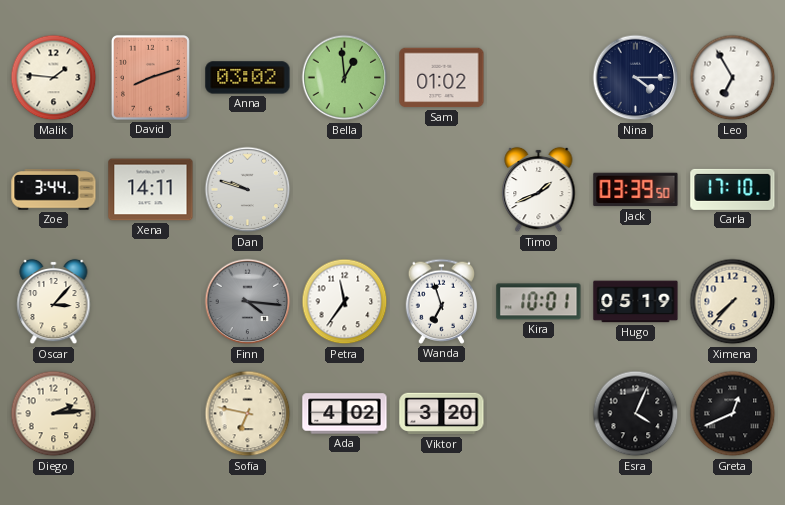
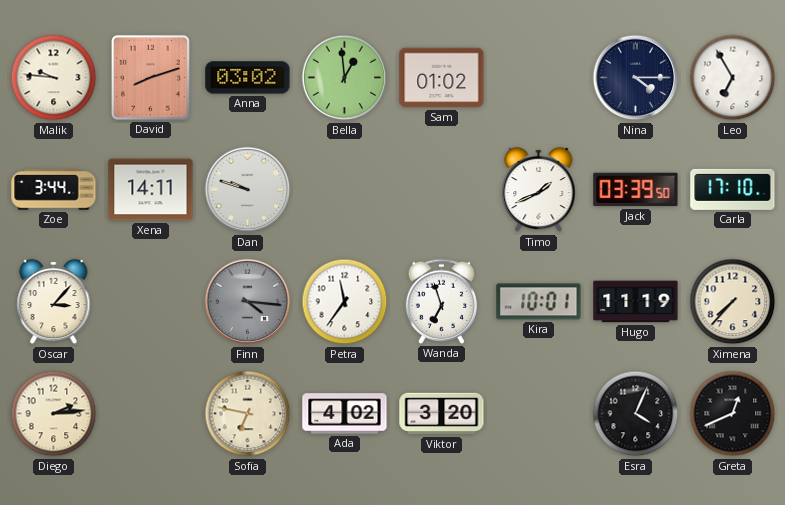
Malik: 1:46 -> 9:46
Hugo: 05:19 -> 11:19
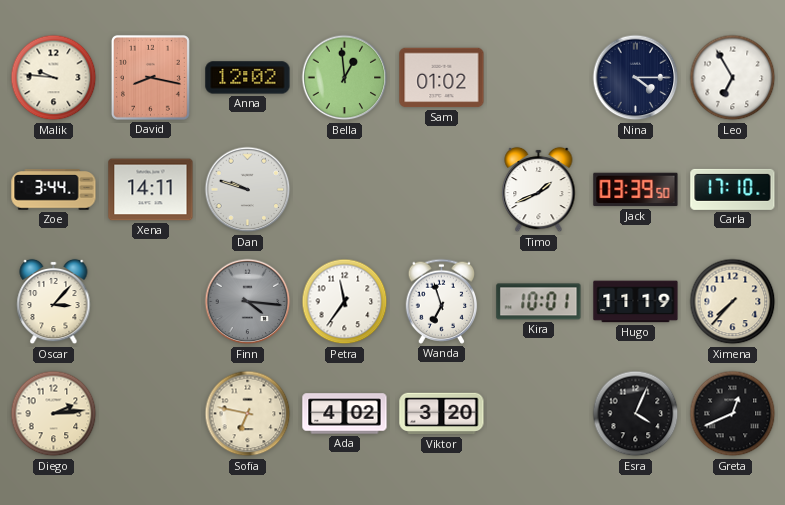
David: 8:12 -> 8:17
Anna: 03:02 -> 12:02
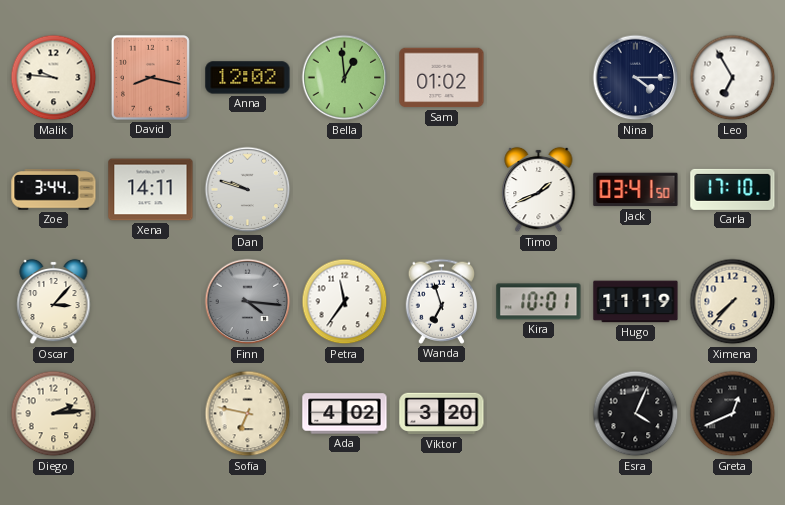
Jack: 03:39 -> 03:41
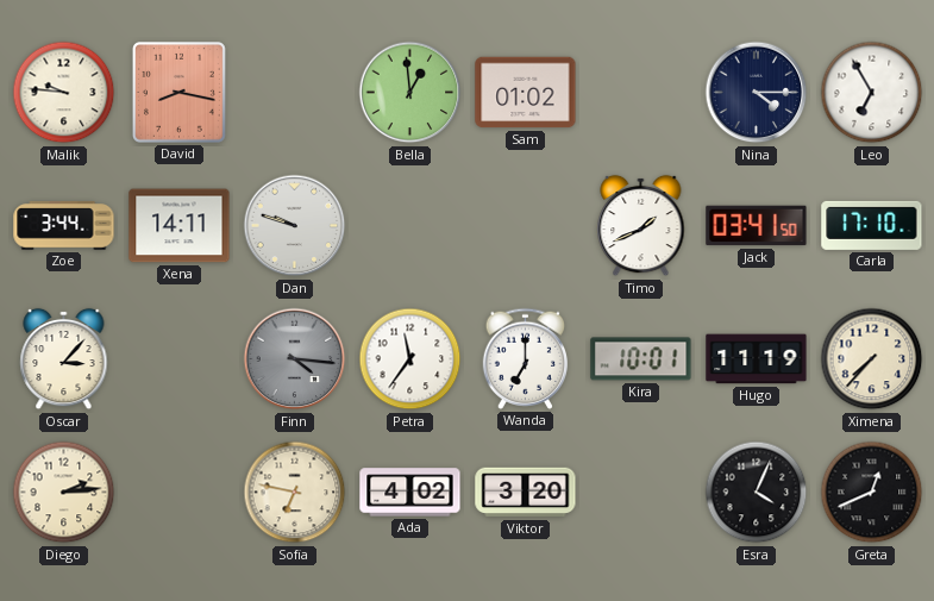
Anna: 12:02 -> none
Wanda: 6:57 -> 7:00
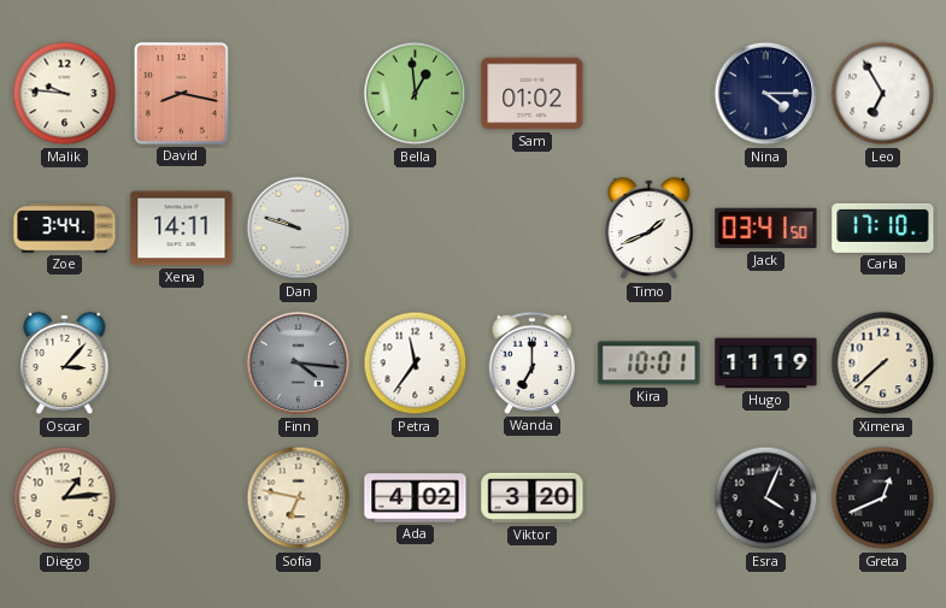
Ximena: 7:37 -> 7:38
Diego: 2:14 -> 1:14
